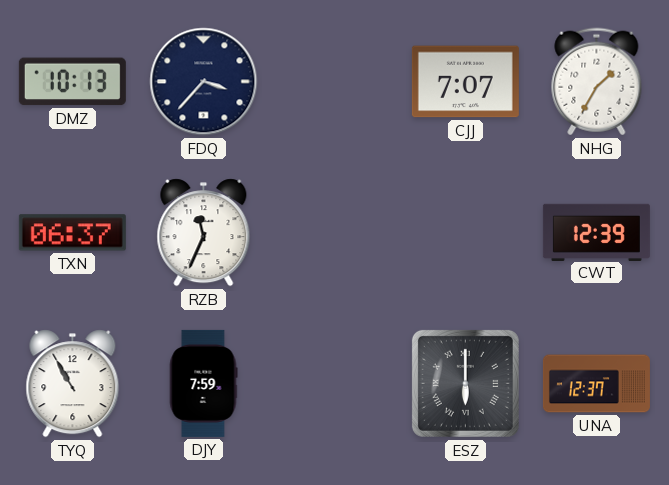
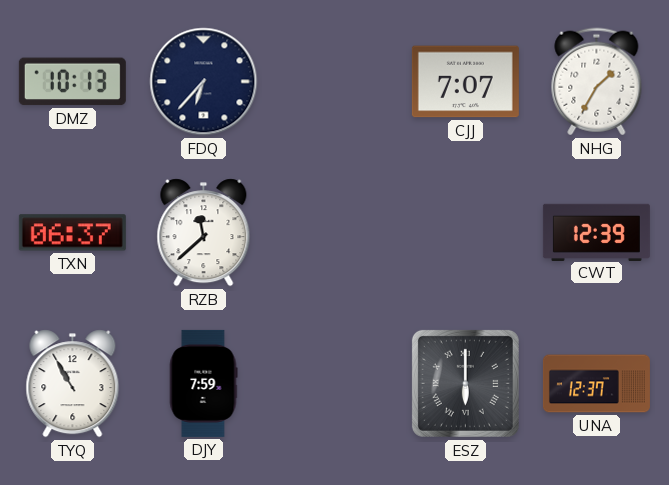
FDQ: 3:37 -> 6:37
RZB: 11:34 -> 11:38
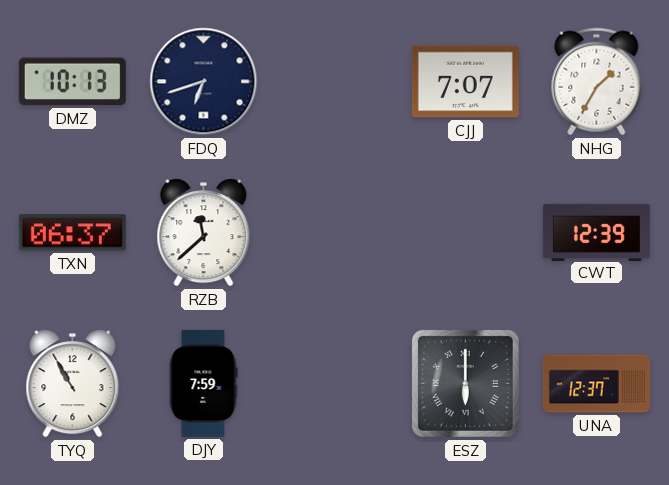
FDQ: 6:37 -> 6:42
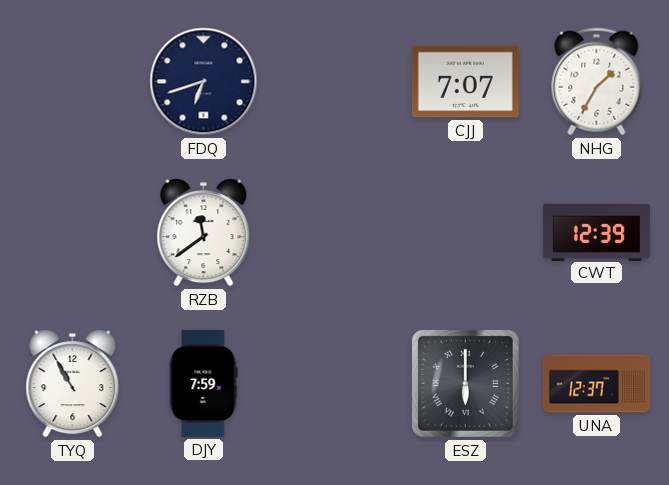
DMZ: 10:13 -> none
TXN: 06:37 -> none
RZB: 11:38 -> 11:39
